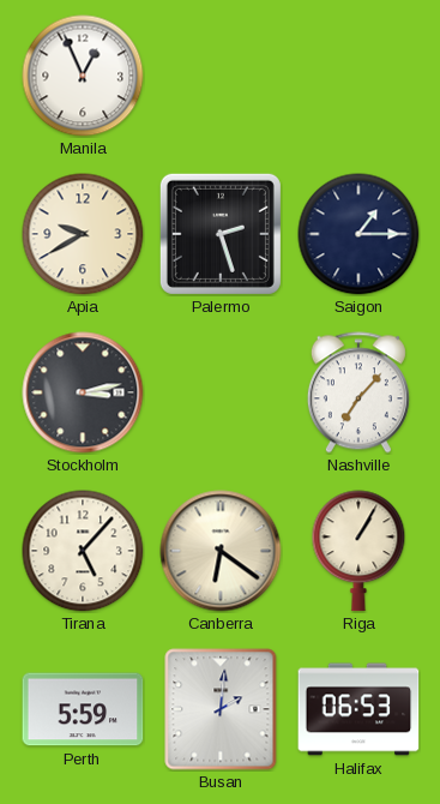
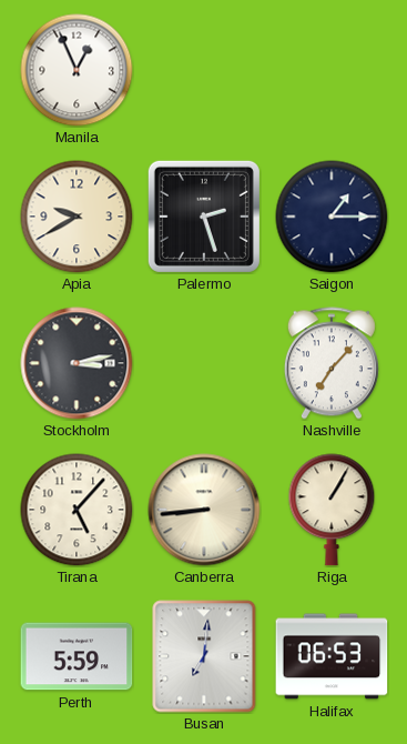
Canberra: 6:21 -> 8:44
Busan: 2:01 -> 7:01
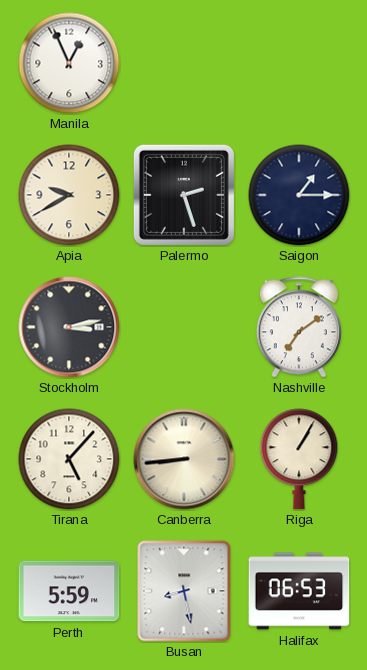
Nashville: 7:07 -> 7:09
Busan: 7:01 -> 8:28
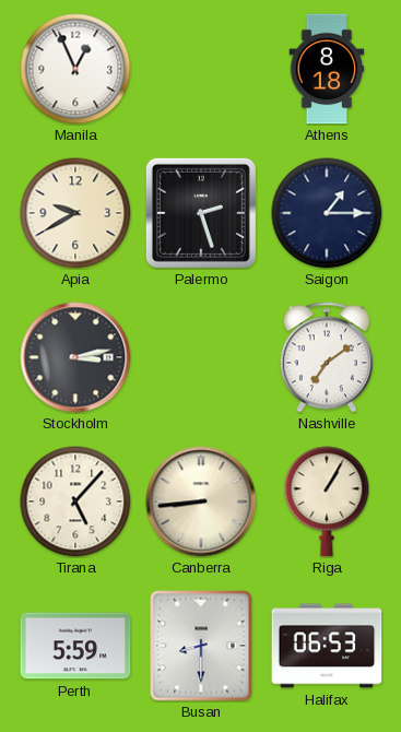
Athens: none -> 8:18
Busan: 8:28 -> 8:30
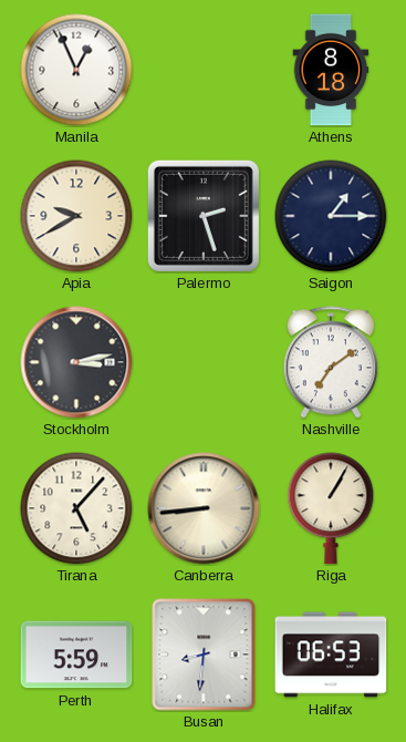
Busan: 8:30 -> 8:31
